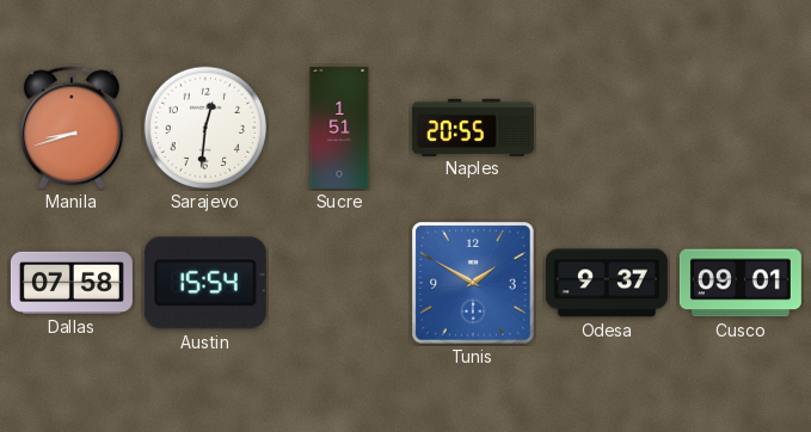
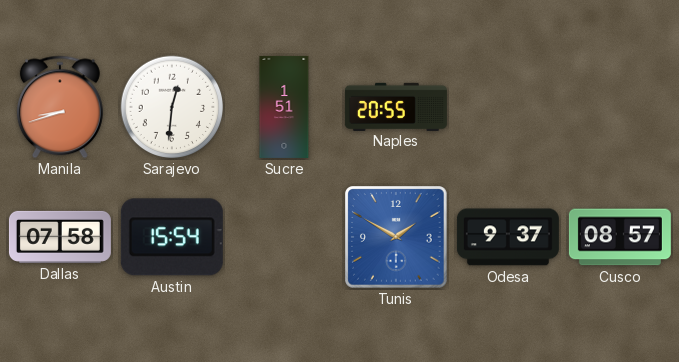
Cusco: 09:01 -> 08:57
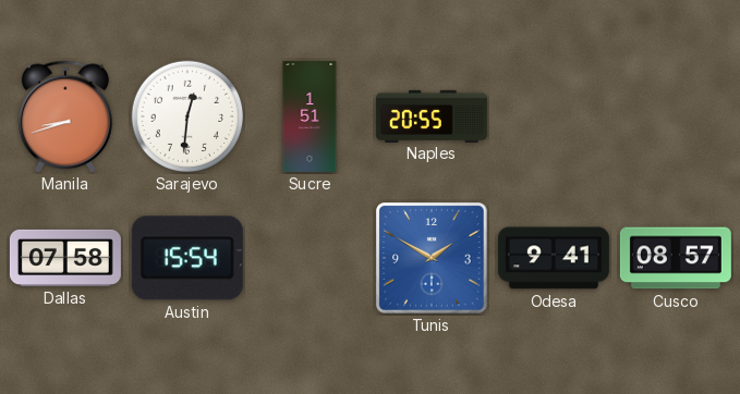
Odesa: 9:37 -> 9:41
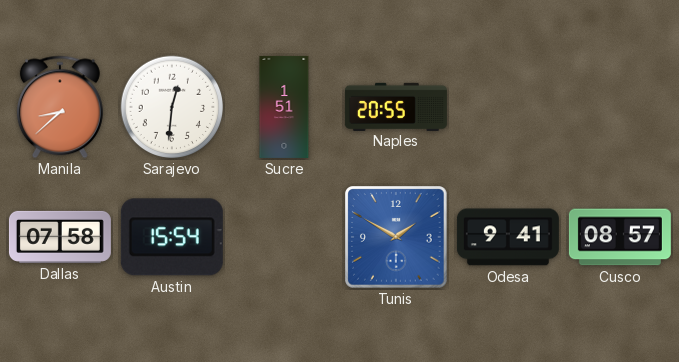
Manila: 8:42 -> 8:38
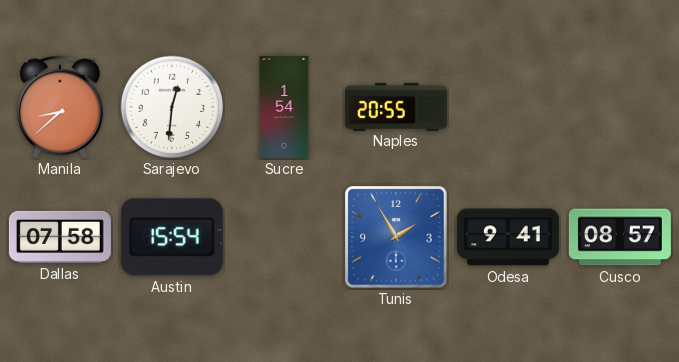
Sucre: 1:51 -> 1:54
Tunis: 1:50 -> 1:55
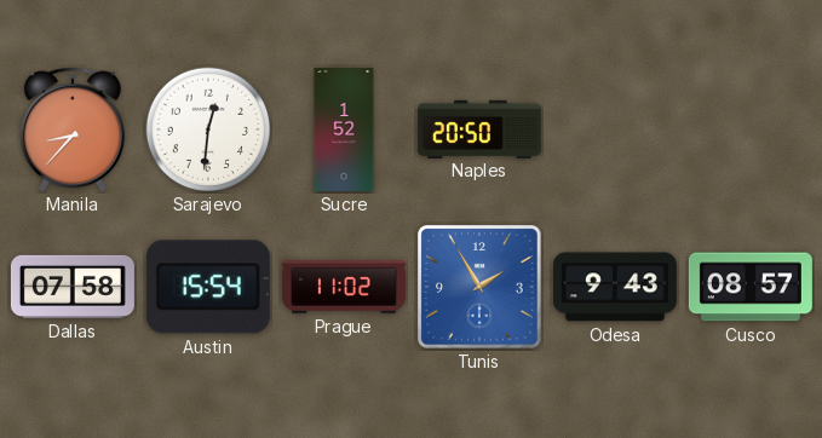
Manila: 8:38 -> 8:37
Sucre: 1:54 -> 1:52
Naples: 20:55 -> 20:50
Prague: none -> 11:02
Odesa: 9:41 -> 9:43
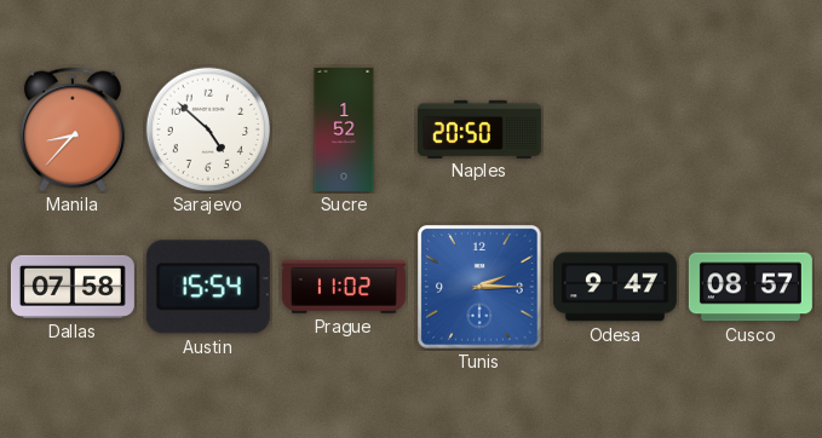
Sarajevo: 12:31 -> 4:52
Tunis: 1:55 -> 2:15
Odesa: 9:43 -> 9:47
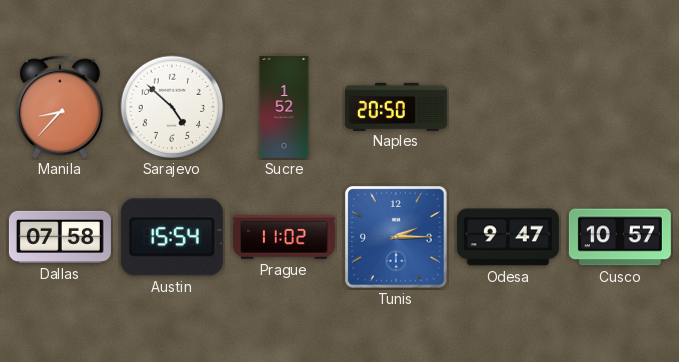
Cusco: 08:57 -> 10:57
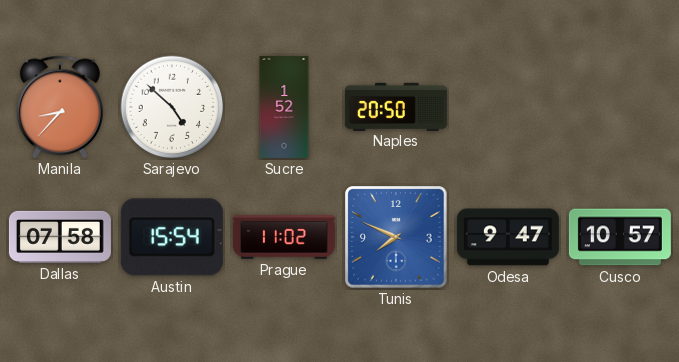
Tunis: 2:15 -> 7:49
